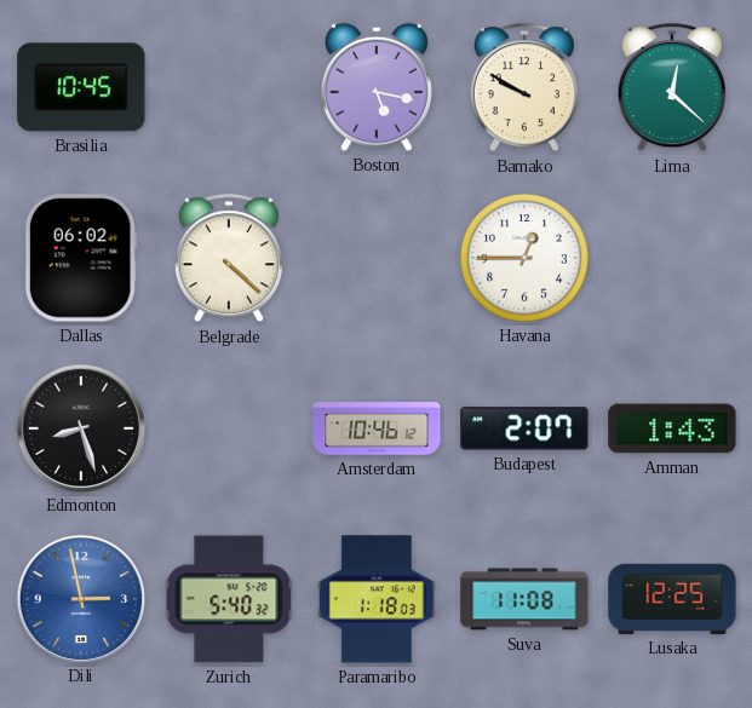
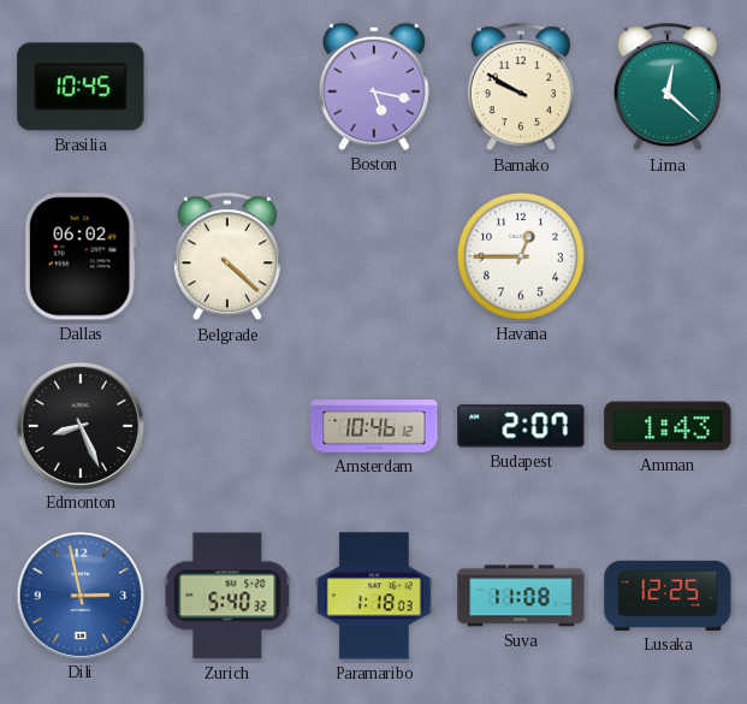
Edmonton: 8:27 -> 8:26
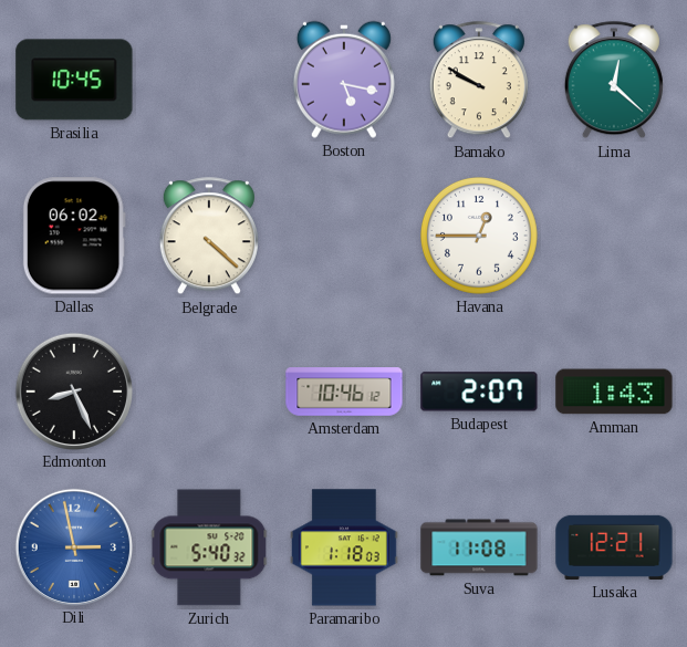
Lusaka: 12:25 -> 12:21
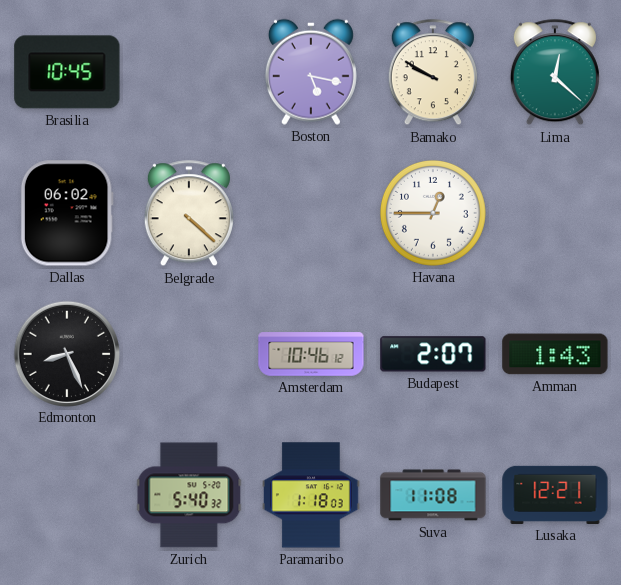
Dili: 2:58 -> none
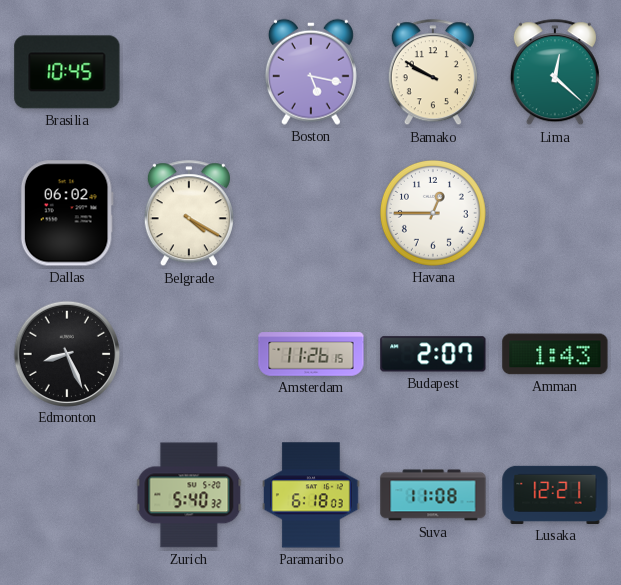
Belgrade: 4:22 -> 4:20
Amsterdam: 10:46 -> 11:26
Paramaribo: 1:18 -> 6:18
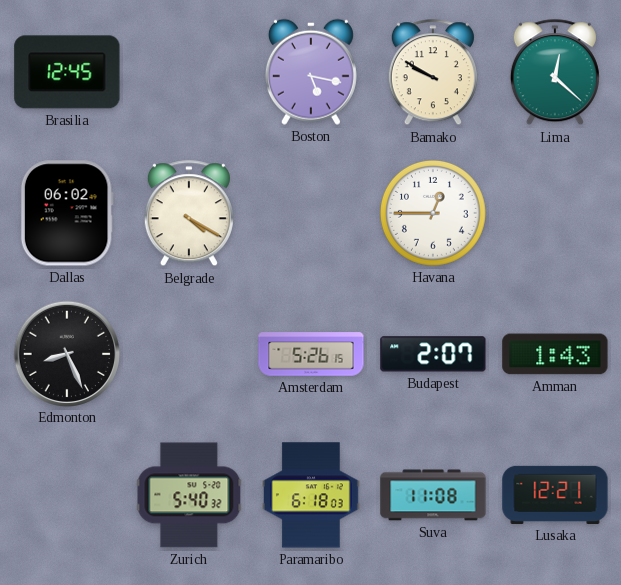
Brasilia: 10:45 -> 12:45
Amsterdam: 11:26 -> 5:26
